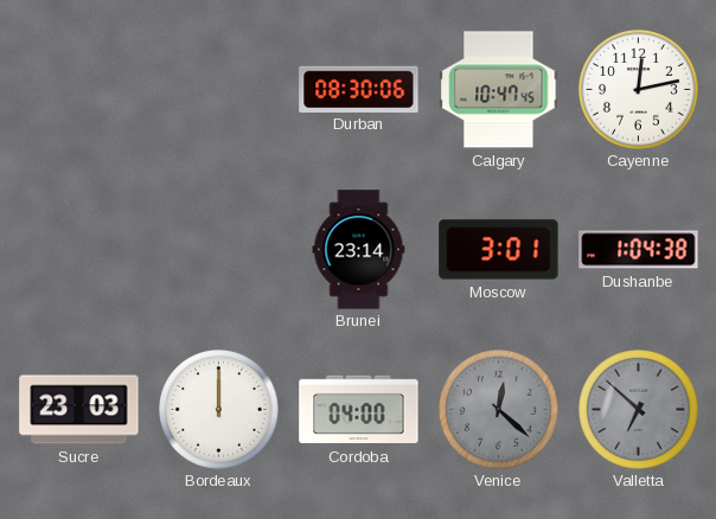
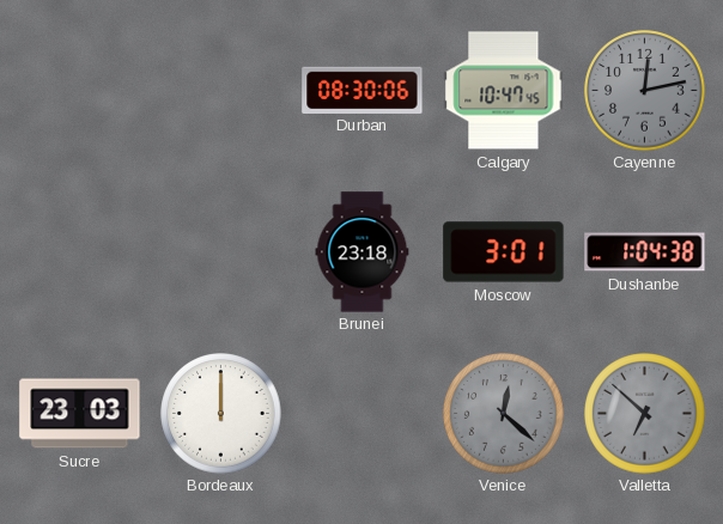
Cayenne dial: white -> grey
Brunei: 23:14 -> 23:18
Cordoba: 04:00 -> none
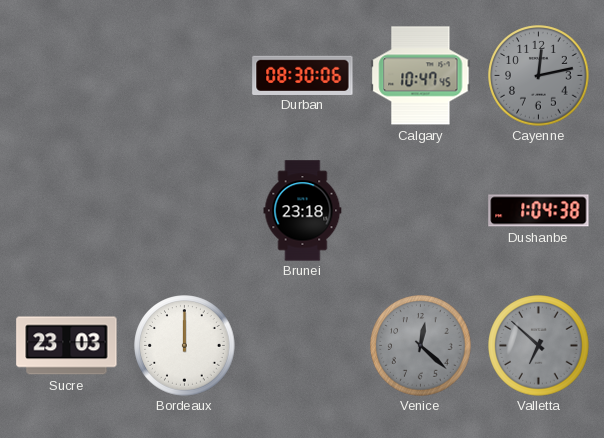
Moscow: 3:01 -> none
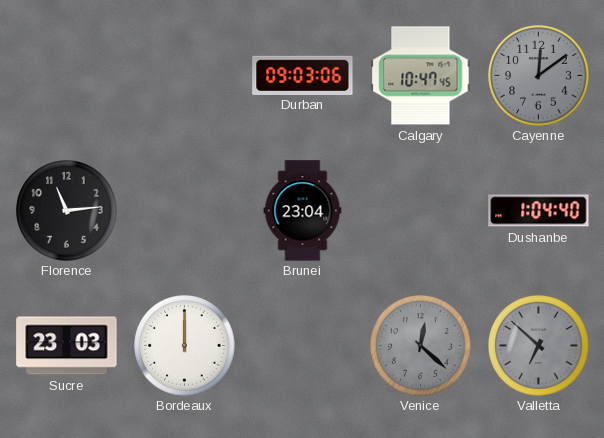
Durban: 08:30 -> 09:03
Cayenne: 12:13 -> 12:09
Florence: none -> 11:14
Brunei: 23:18 -> 23:04
Dushanbe: 1:04:38 -> 1:04:40
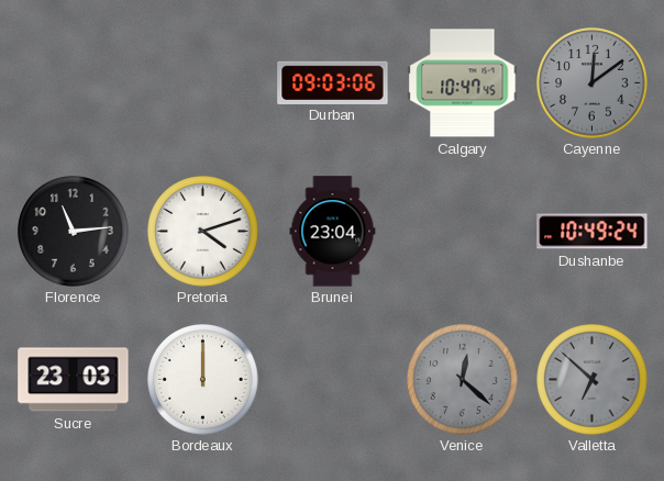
Pretoria: none -> 4:12
Dushanbe: 1:04 -> 10:49
